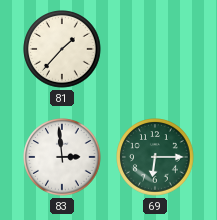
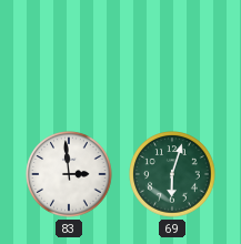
81: 1:37 -> none
69: 6:15 -> 6:03
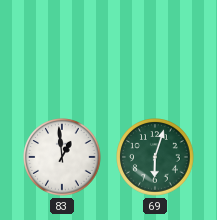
83: 2:59 -> 12:59
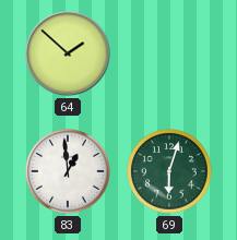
64: none -> 1:52
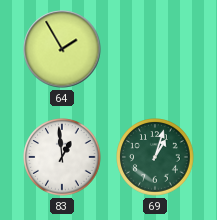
64: 1:52 -> 1:55
69: 6:03 -> 1:03
